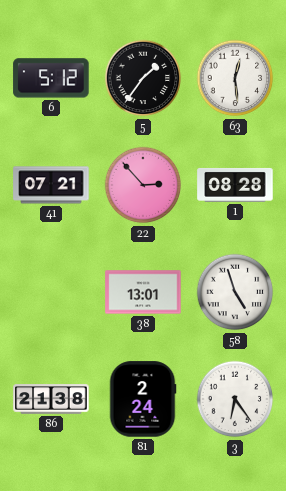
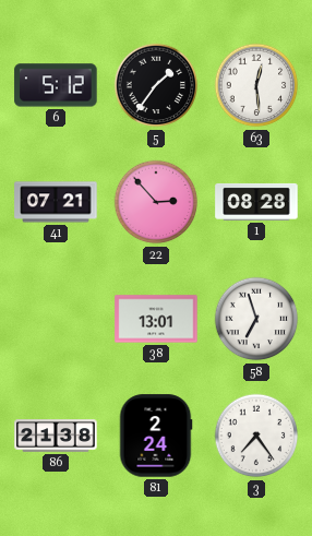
58: 4:57 -> 6:57
3: 6:24 -> 7:24
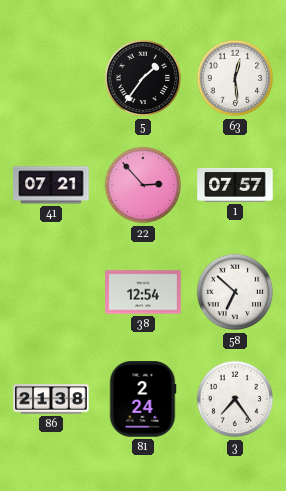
6: 5:12 -> none
1: 08:28 -> 07:57
38: 13:01 -> 12:54
58: 6:57 -> 6:52
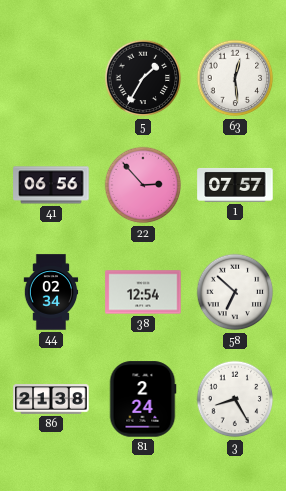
5: 1:36 -> 1:35
41: 07:21 -> 06:56
44: none -> 02:34
3: 7:24 -> 8:25
